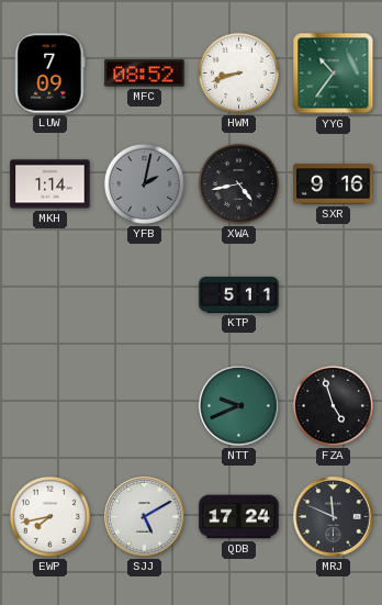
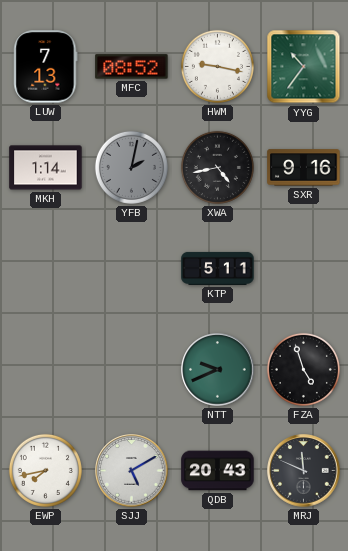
LUW: 7:09 -> 7:13
HWM: 8:42 -> 9:17
QDB: 17:24 -> 20:43
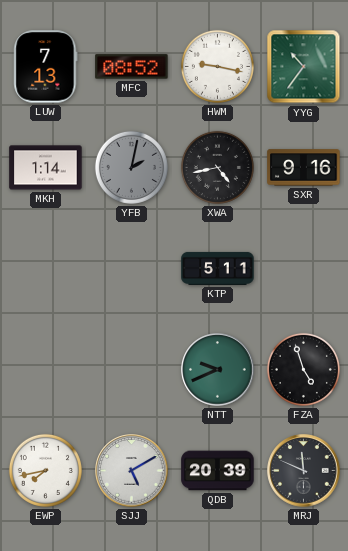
QDB: 20:43 -> 20:39
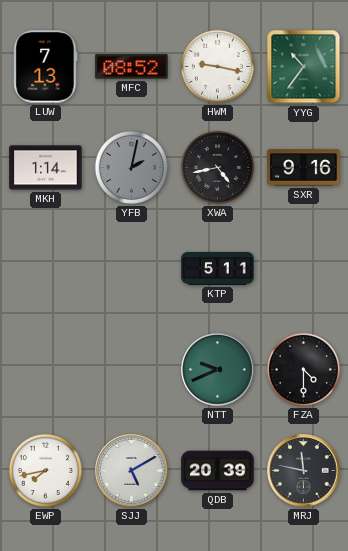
FZA: 4:57 -> 4:30
MRJ: 11:49 -> 11:47
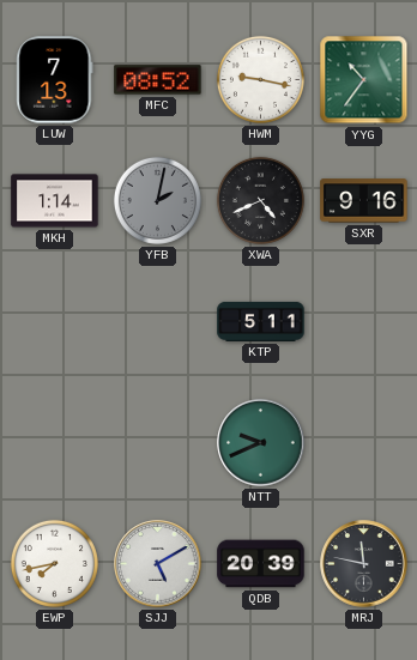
XWA: 4:43 -> 4:41
FZA: 4:30 -> none
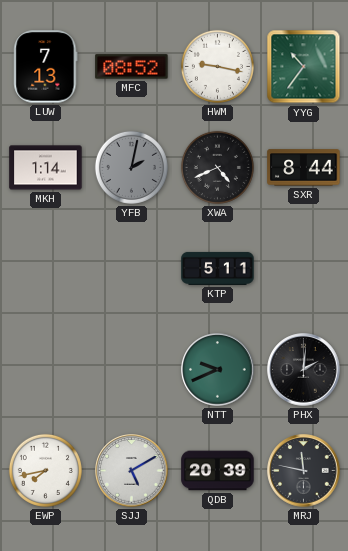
SXR: 9:16 -> 8:44
PHX: none -> 2:01
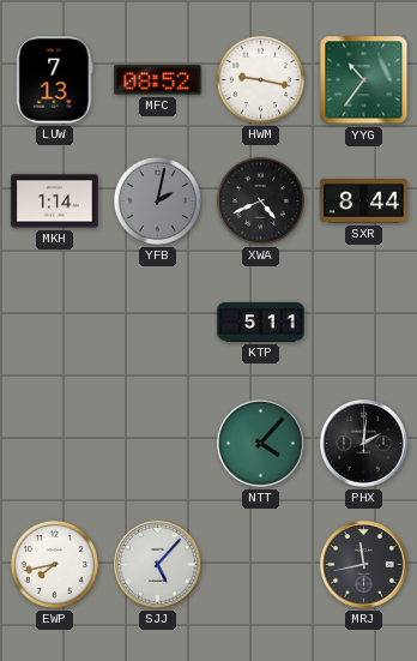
NTT: 9:41 -> 4:07
SJJ: 5:10 -> 5:07
QDB: 20:39 -> none
MRJ: 11:47 -> 11:43
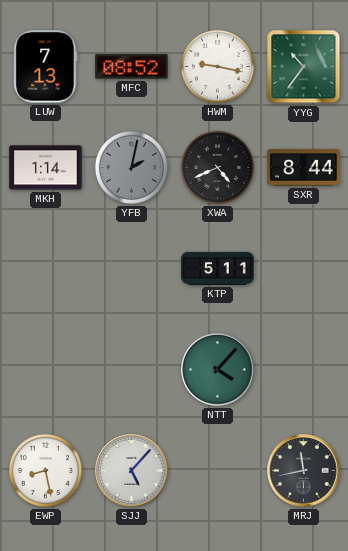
PHX: 2:01 -> none
EWP: 7:43 -> 8:28
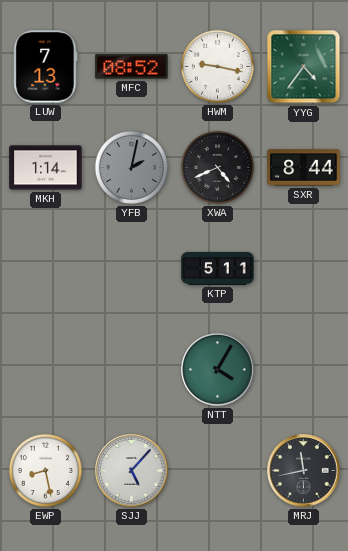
YYG: 10:36 -> 4:36
NTT: 4:07 -> 4:05
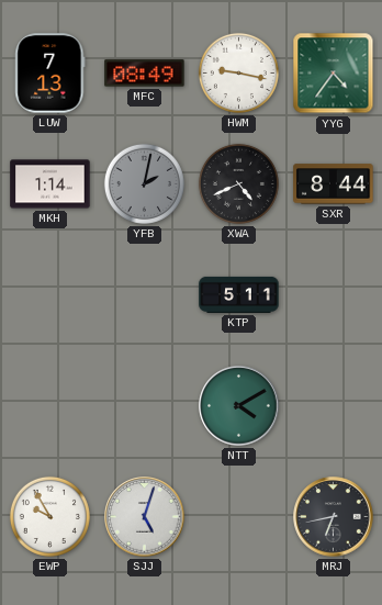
MFC: 08:52 -> 08:49
NTT: 4:05 -> 4:10
EWP: 8:28 -> 9:55
SJJ: 5:07 -> 5:03
MRJ: 11:43 -> 6:43
